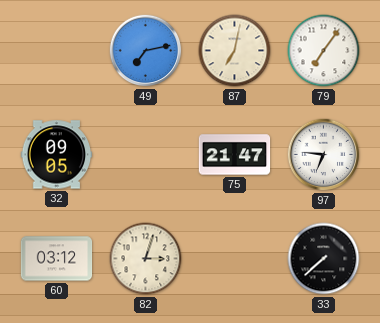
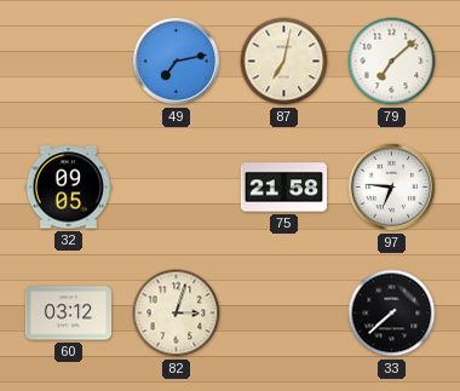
79: 7:06 -> 7:08
75: 21:47 -> 21:58
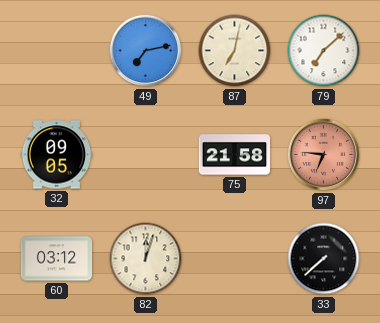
97 dial: white -> salmon
82: 3:03 -> 12:03
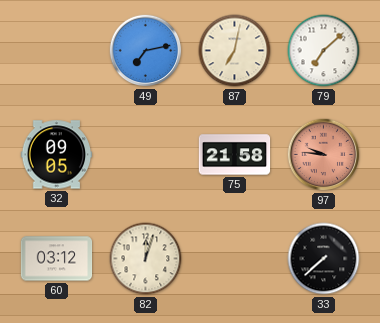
97: 6:46 -> 9:46
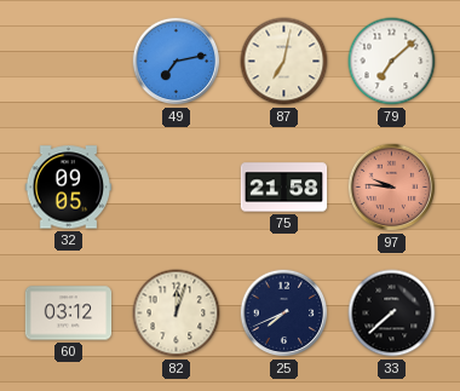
25: none -> 7:41
